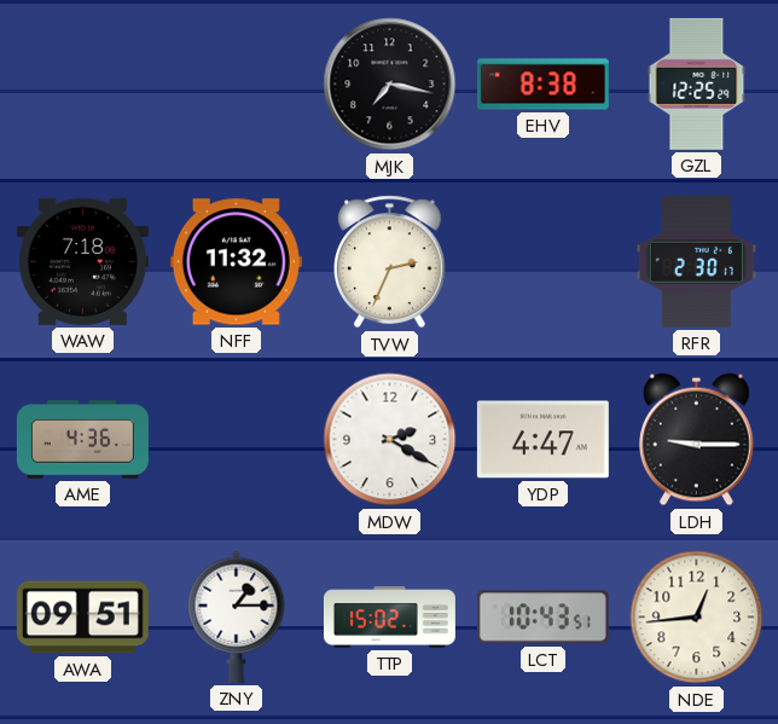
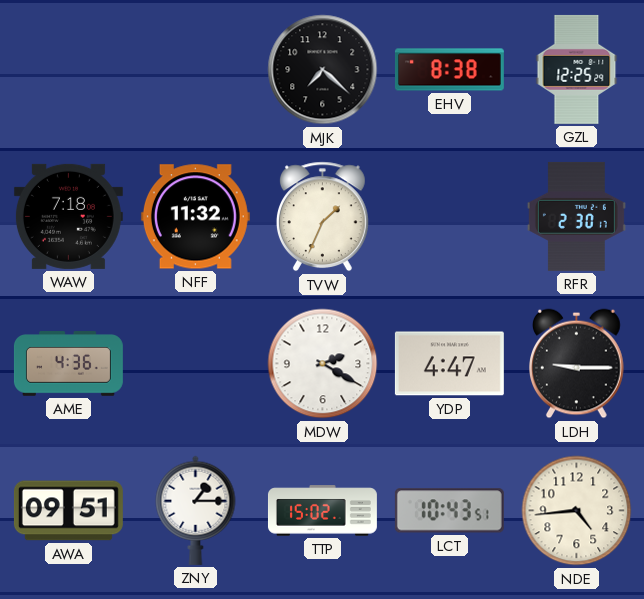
MJK: 7:17 -> 7:22
TVW: 2:34 -> 1:34
NDE: 12:44 -> 4:44
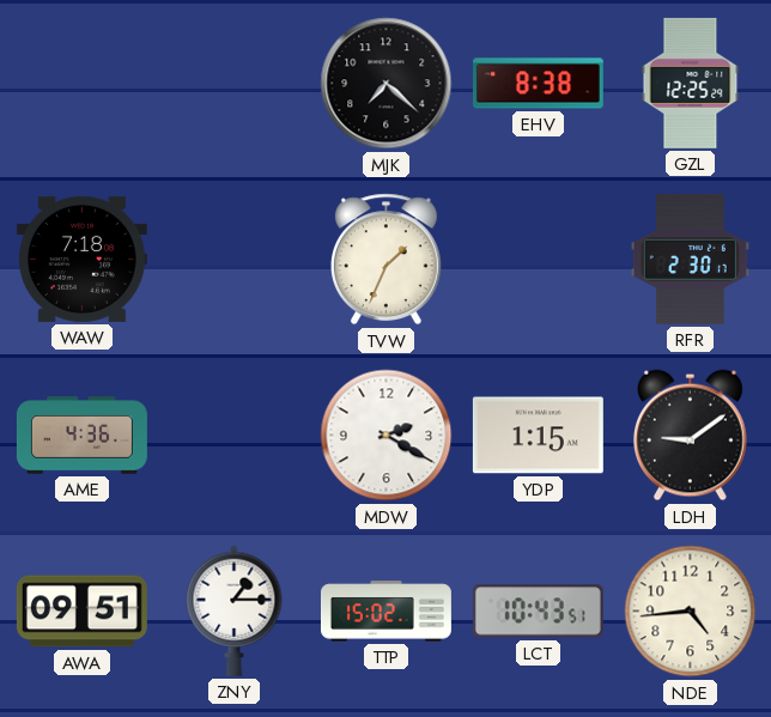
NFF: 11:32 -> none
YDP: 4:47 -> 1:15
LDH: 9:15 -> 9:09
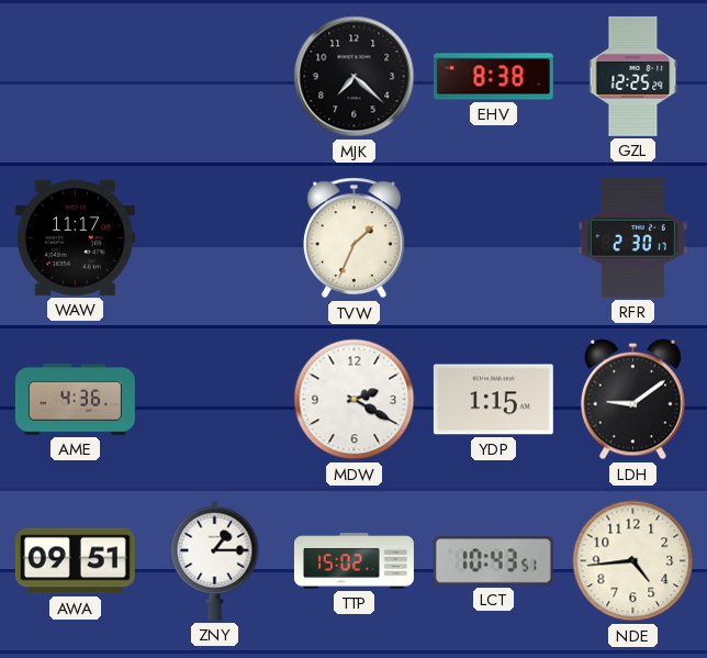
WAW: 7:18 -> 11:17
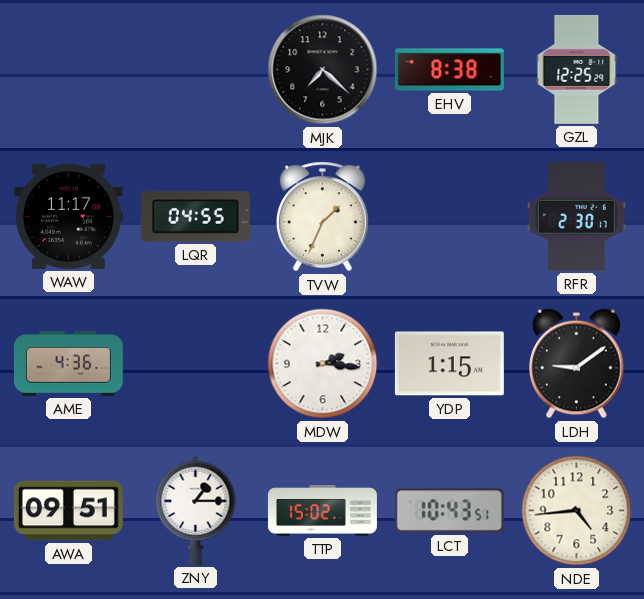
LQR: none -> 04:55
MDW: 2:20 -> 2:16
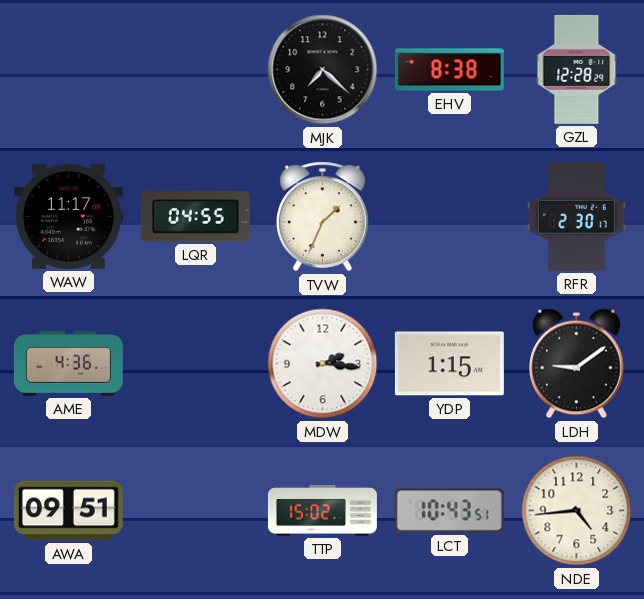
GZL: 12:25 -> 12:28
ZNY: 1:15 -> none
